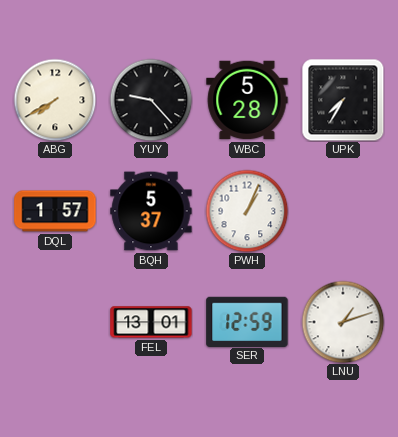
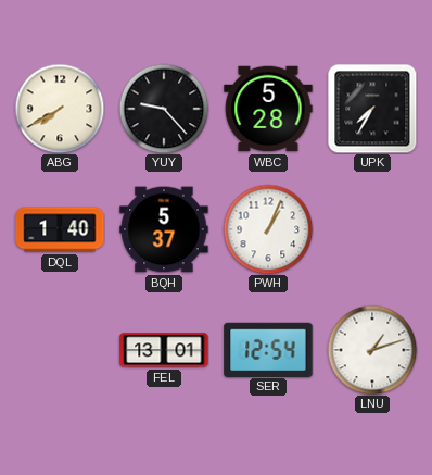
DQL: 1:57 -> 1:40
SER: 12:59 -> 12:54
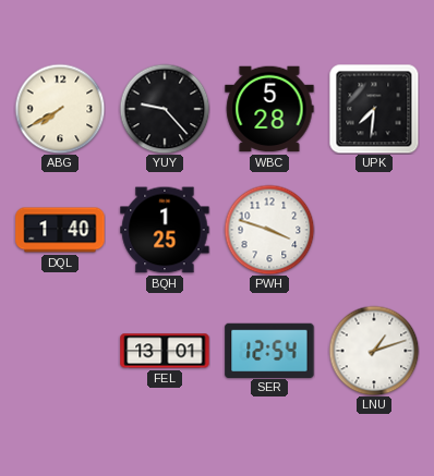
UPK: 7:35 -> 7:31
BQH: 5:37 -> 1:25
PWH: 1:04 -> 3:48
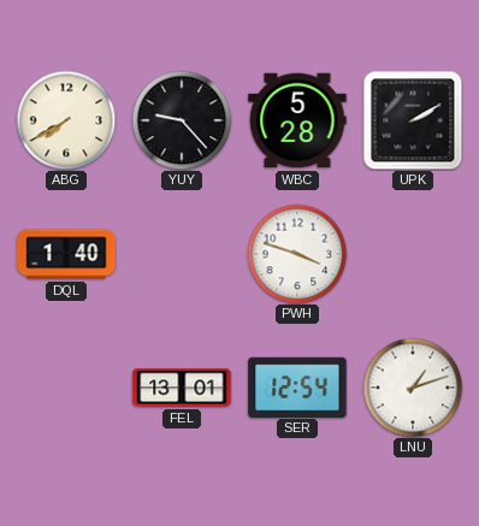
UPK: 7:31 -> 2:10
BQH: 1:25 -> none
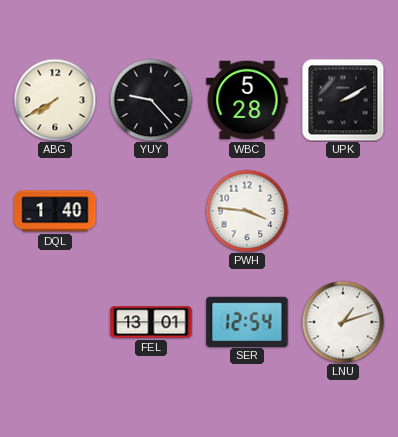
PWH: 3:48 -> 3:46
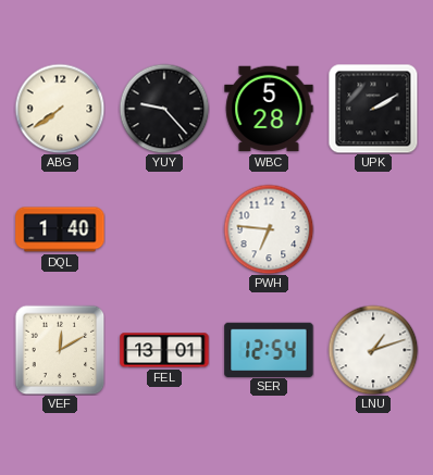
ABG: 7:40 -> 7:39
PWH: 3:46 -> 6:46
VEF: none -> 12:10
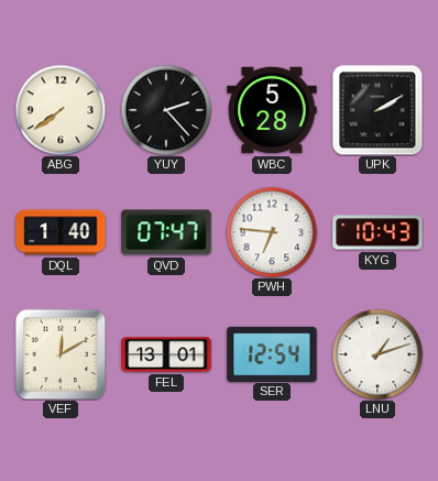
YUY: 9:23 -> 2:23
QVD: none -> 07:47
KYG: none -> 10:43
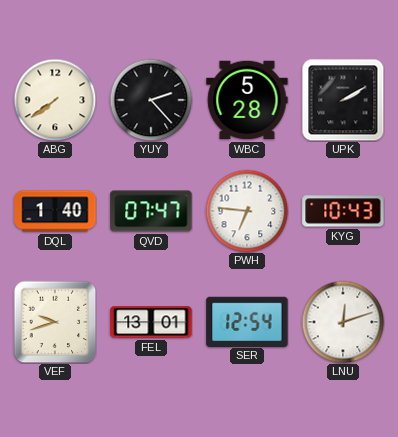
VEF: 12:10 -> 9:42
LNU: 1:12 -> 12:12
